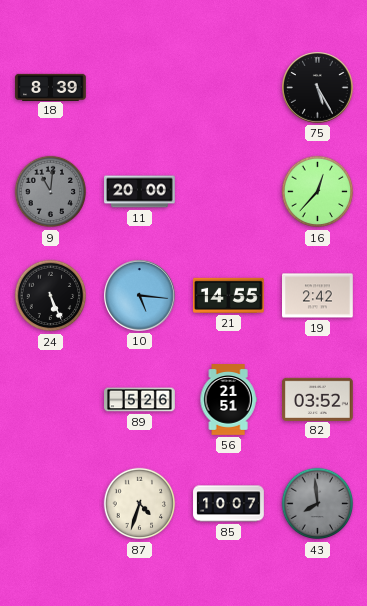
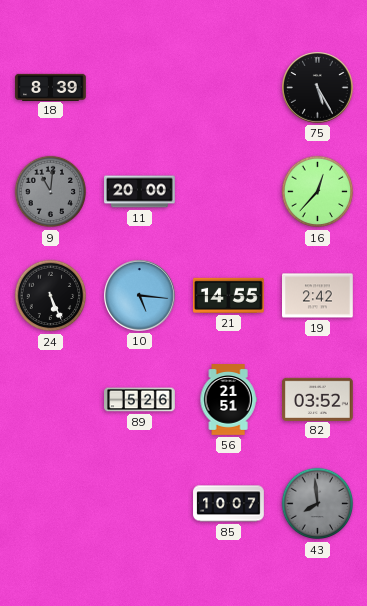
87: 4:33 -> none
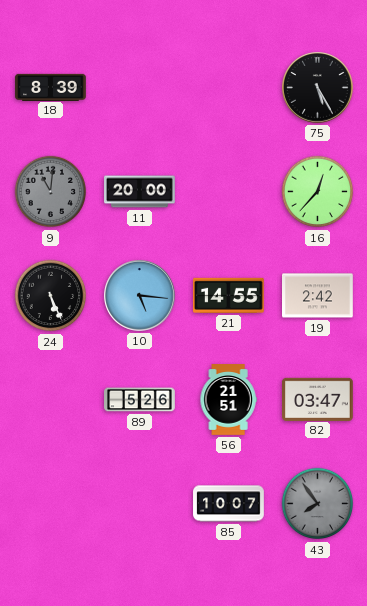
82: 03:52 -> 03:47
43: 7:59 -> 7:54
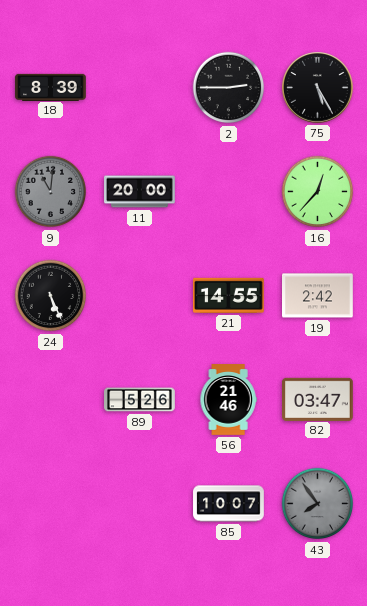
2: none -> 2:45
10: 5:16 -> none
56: 21:51 -> 21:46
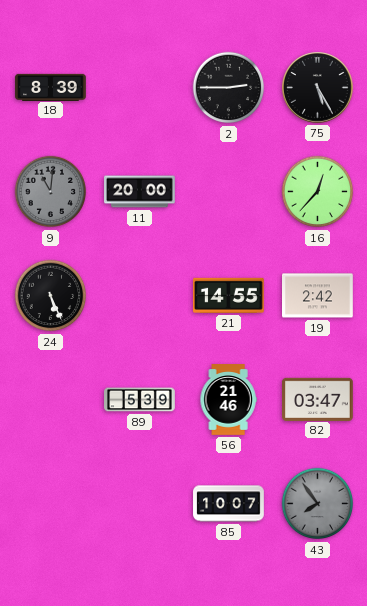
89: 5:26 -> 5:39
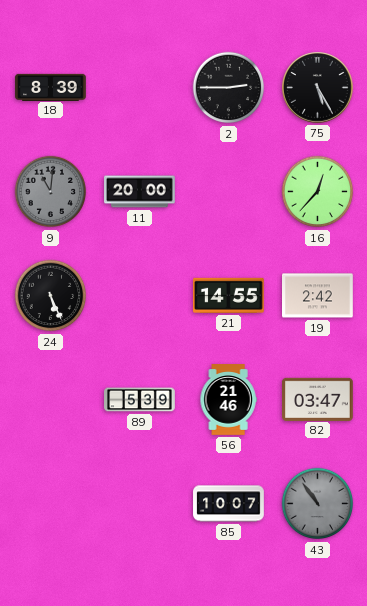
43: 7:54 -> 10:54
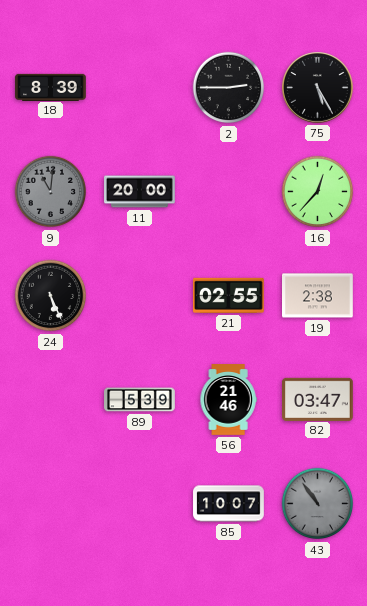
21: 14:55 -> 02:55
19: 2:42 -> 2:38
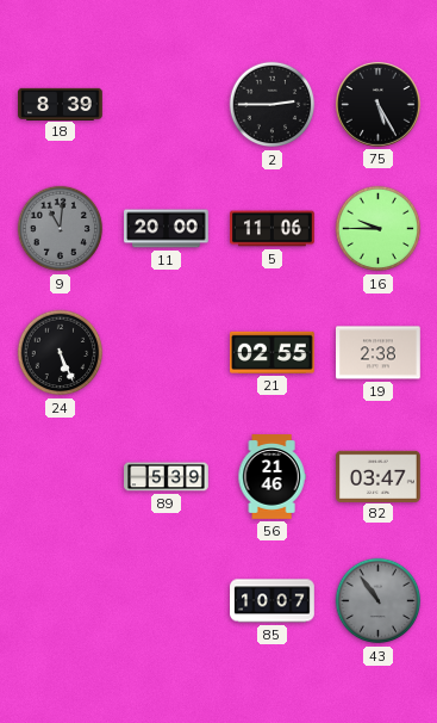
5: none -> 11:06
16: 12:37 -> 9:45
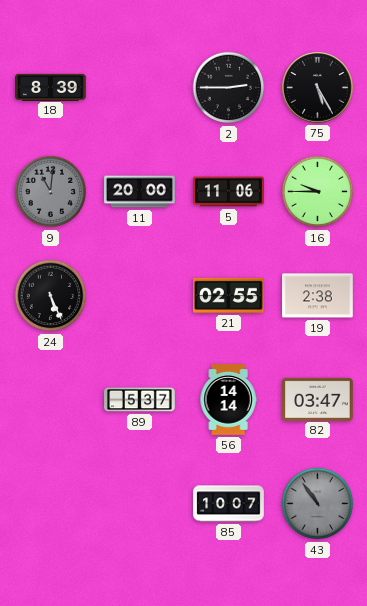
89: 5:39 -> 5:37
56: 21:46 -> 14:14
